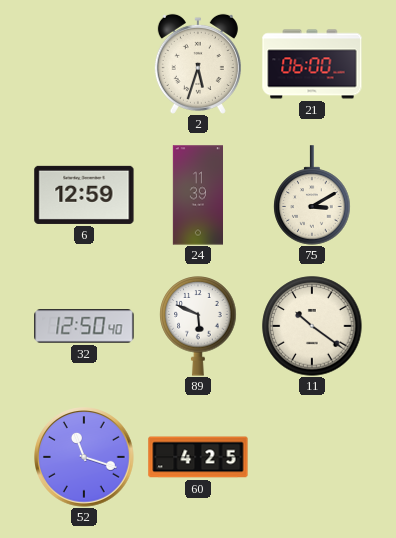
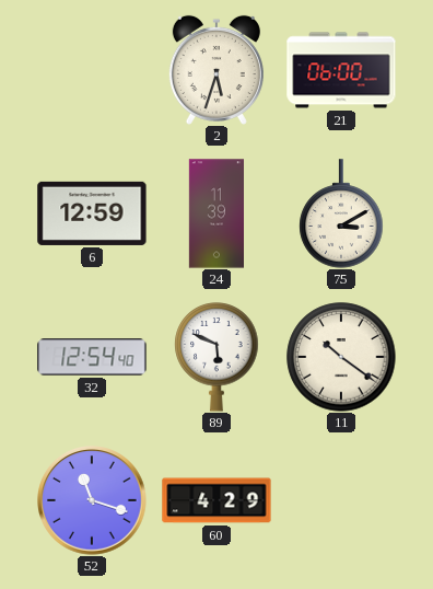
32: 12:50 -> 12:54
60: 4:25 -> 4:29
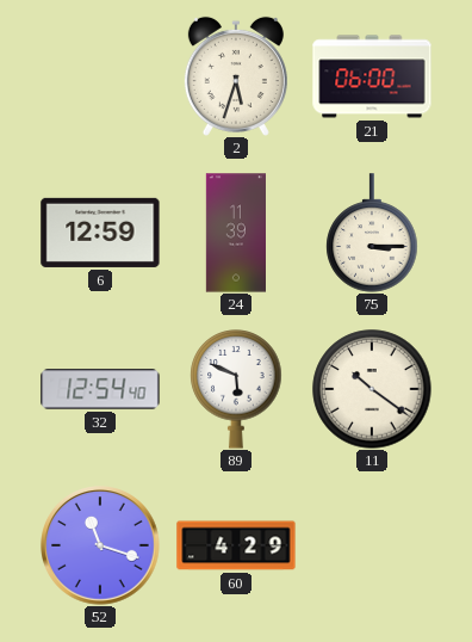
75: 3:10 -> 3:15
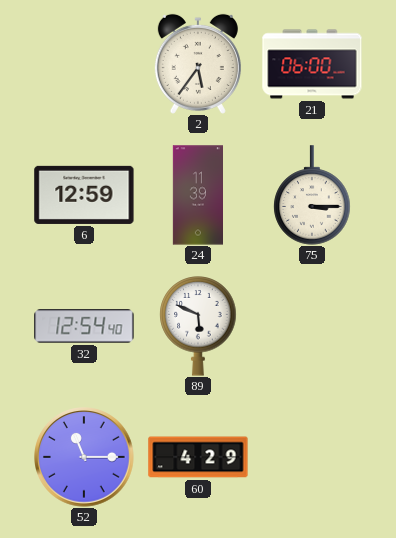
2: 5:33 -> 5:36
11: 10:21 -> none
52: 11:18 -> 11:15
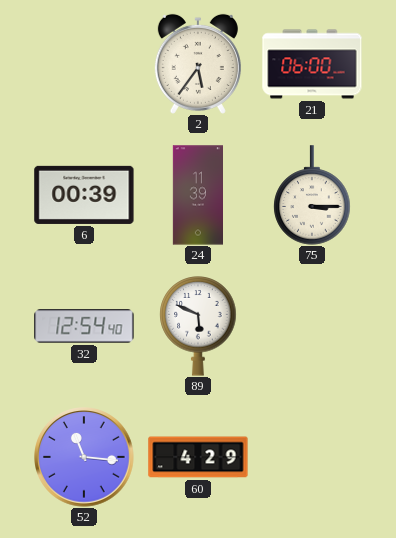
6: 12:59 -> 00:39
52: 11:15 -> 11:16
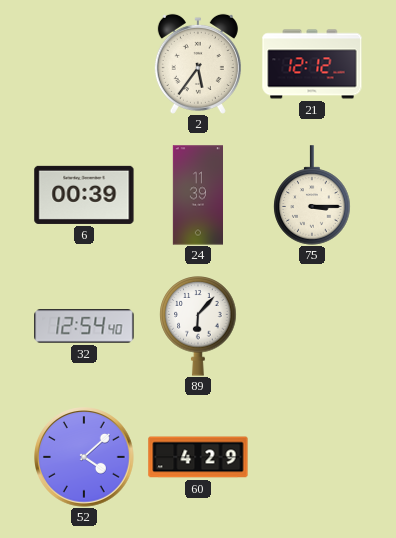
21: 06:00 -> 12:12
89: 5:49 -> 6:07
52: 11:16 -> 4:08
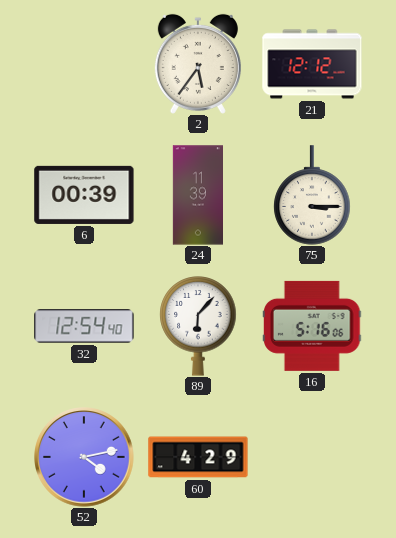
16: none -> 5:16
52: 4:08 -> 4:13
